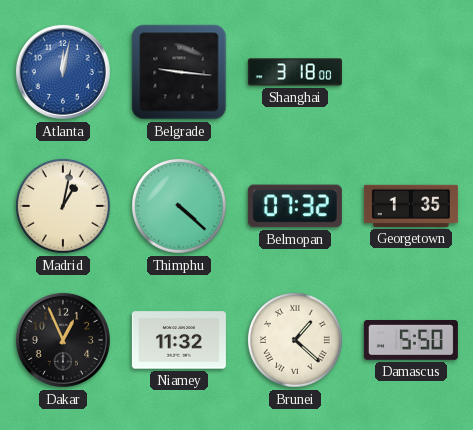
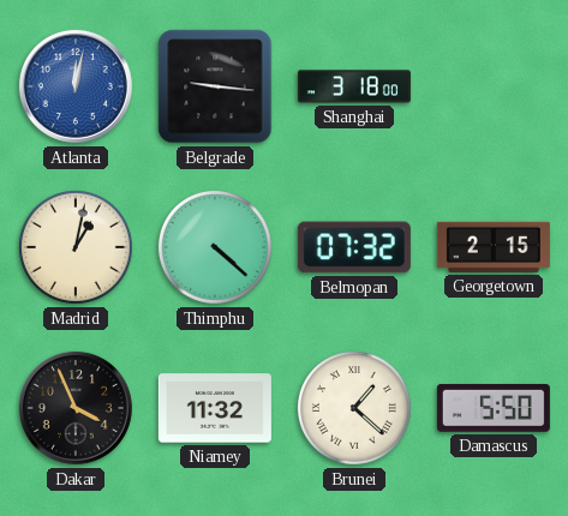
Georgetown: 1:35 -> 2:15
Dakar: 12:56 -> 3:56
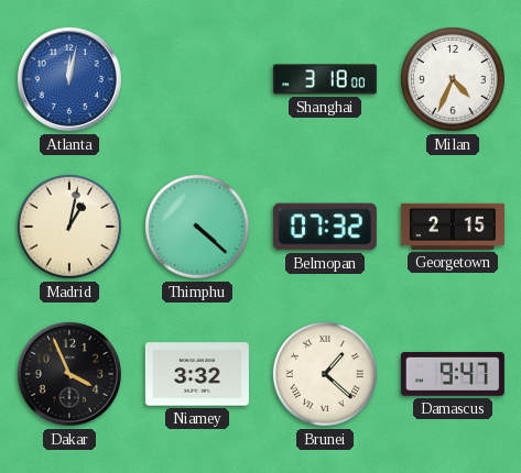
Belgrade: 9:16 -> none
Milan: none -> 4:34
Niamey: 11:32 -> 3:32
Damascus: 5:50 -> 9:47
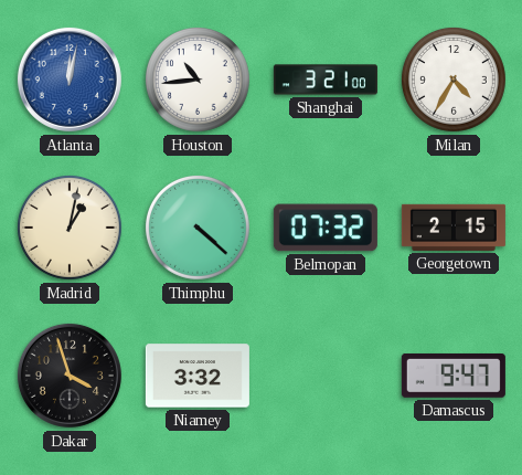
Houston: none -> 10:44
Shanghai: 3:18 -> 3:21
Milan: 4:34 -> 4:35
Dakar: 3:56 -> 3:57
Brunei: 1:22 -> none
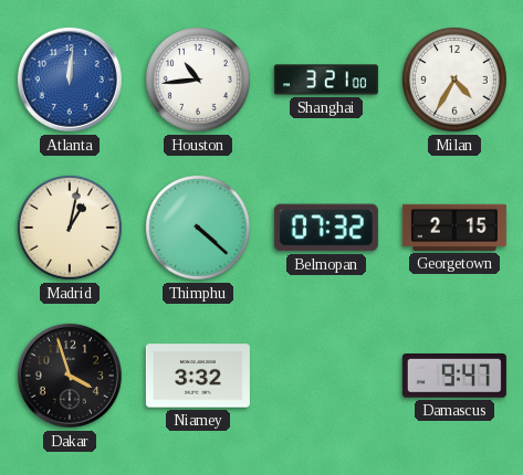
Atlanta: 12:02 -> 12:01
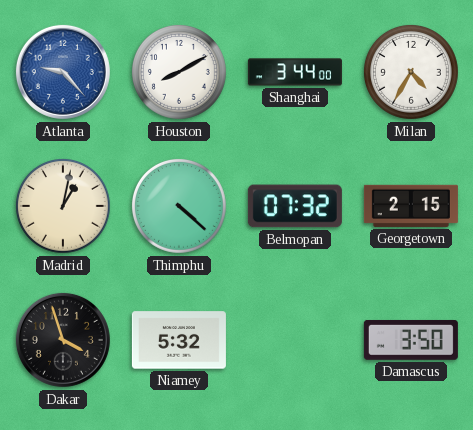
Atlanta: 12:01 -> 9:23
Houston: 10:44 -> 8:10
Shanghai: 3:21 -> 3:44
Niamey: 3:32 -> 5:32
Damascus: 9:47 -> 3:50
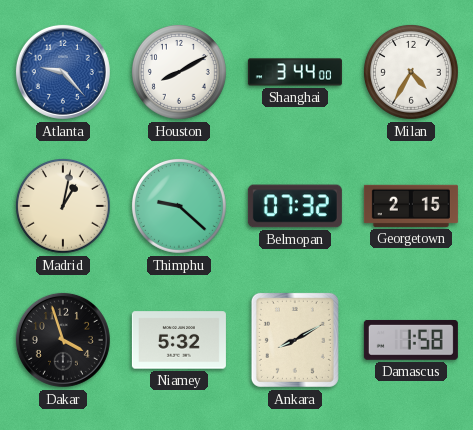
Thimphu: 4:22 -> 9:22
Ankara: none -> 8:10
Damascus: 3:50 -> 1:58
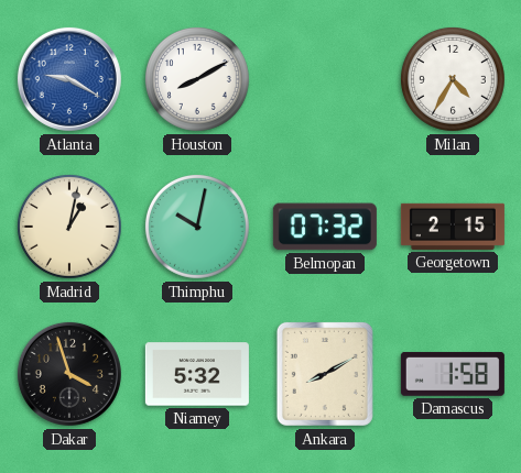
Atlanta: 9:23 -> 9:20
Shanghai: 3:44 -> none
Thimphu: 9:22 -> 10:02
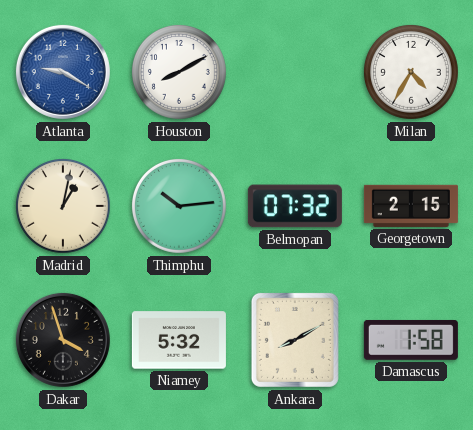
Thimphu: 10:02 -> 10:14
